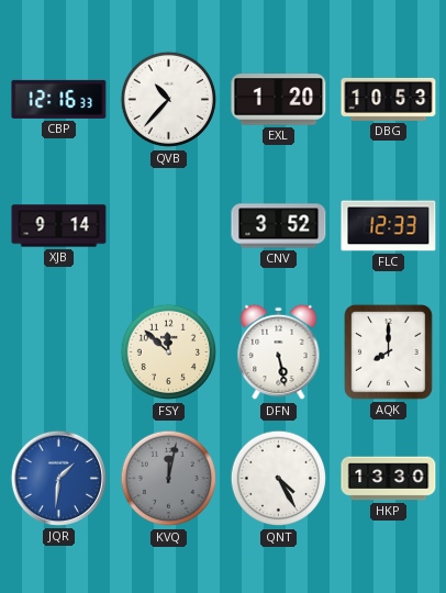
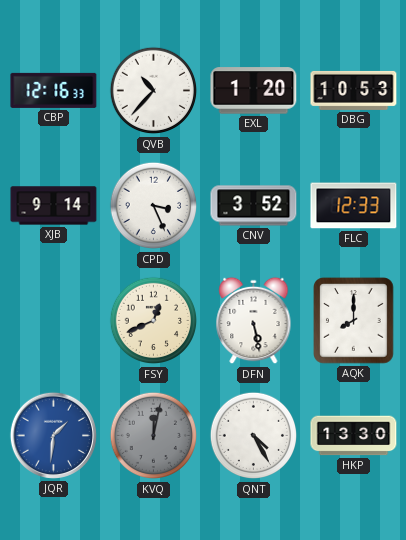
CPD: none -> 3:26
FSY: 11:52 -> 12:41
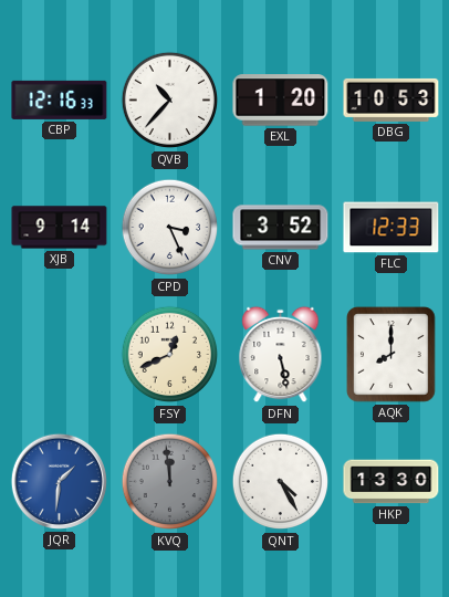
KVQ: 12:02 -> 11:59
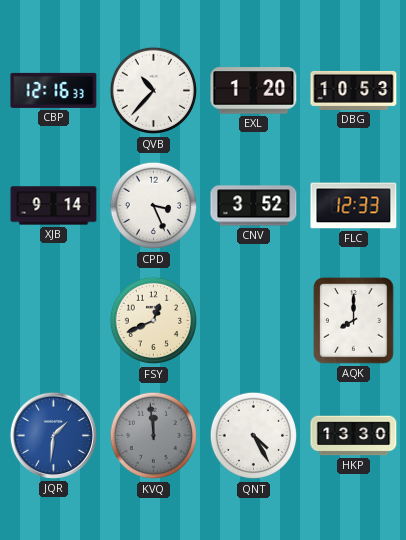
DFN: 5:28 -> none
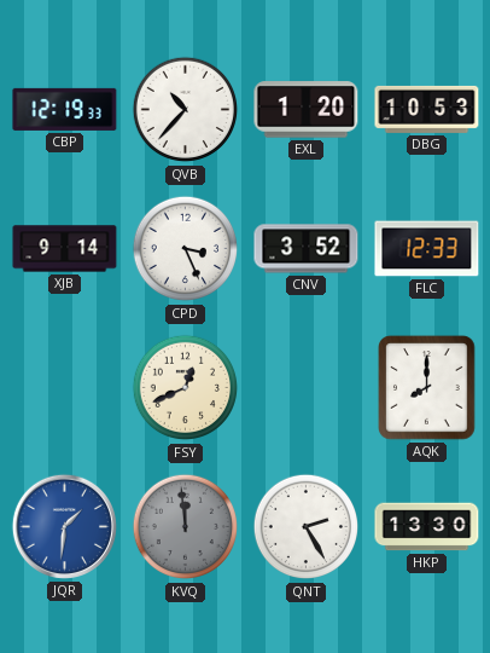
CBP: 12:16 -> 12:19
QNT: 4:25 -> 2:25
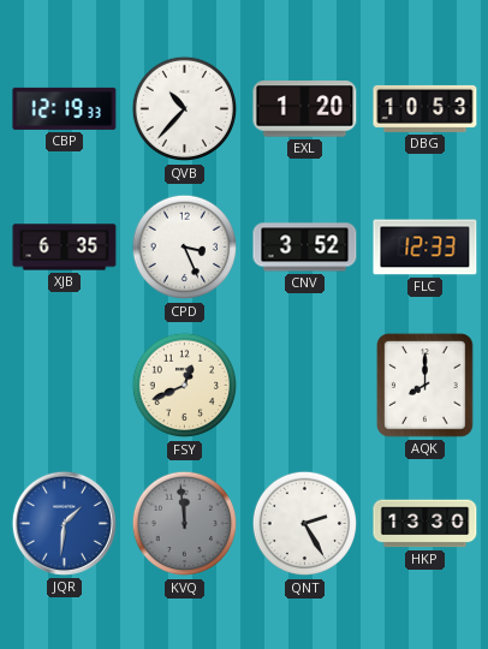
XJB: 9:14 -> 6:35
